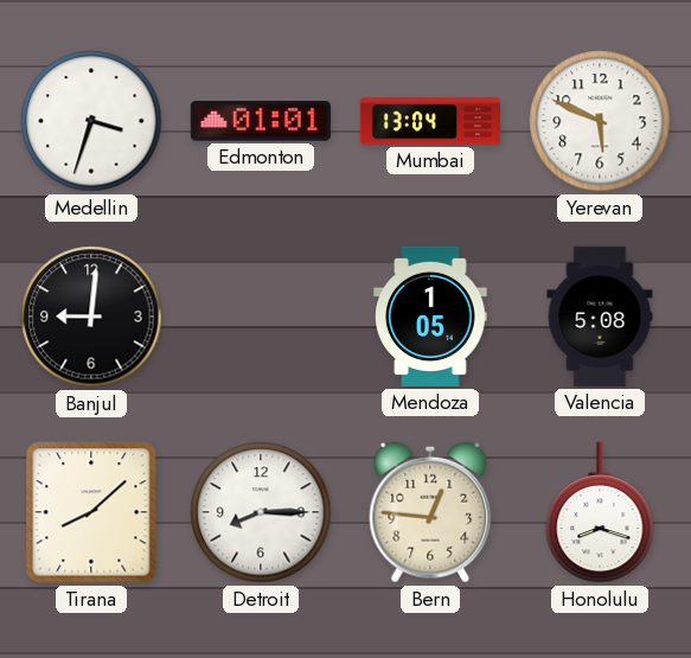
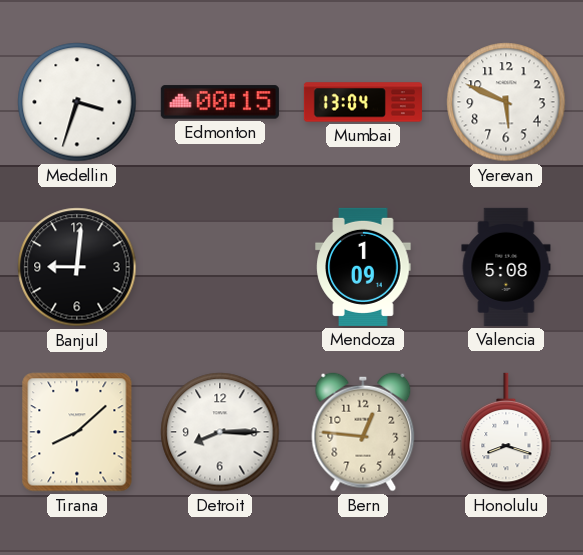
Edmonton: 01:01 -> 00:15
Mendoza: 1:05 -> 1:09
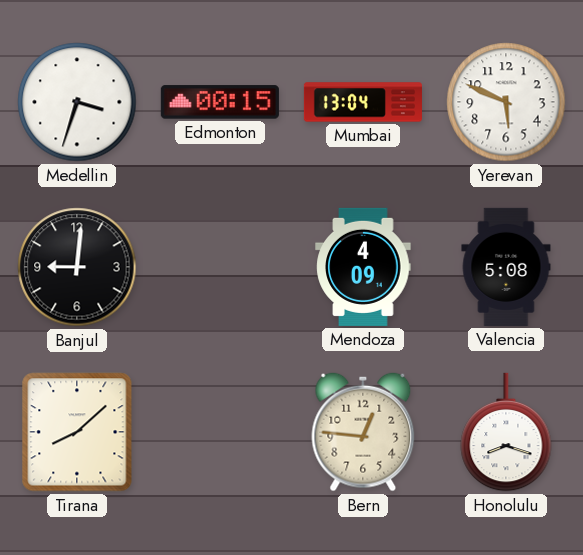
Mendoza: 1:09 -> 4:09
Detroit: 8:15 -> none
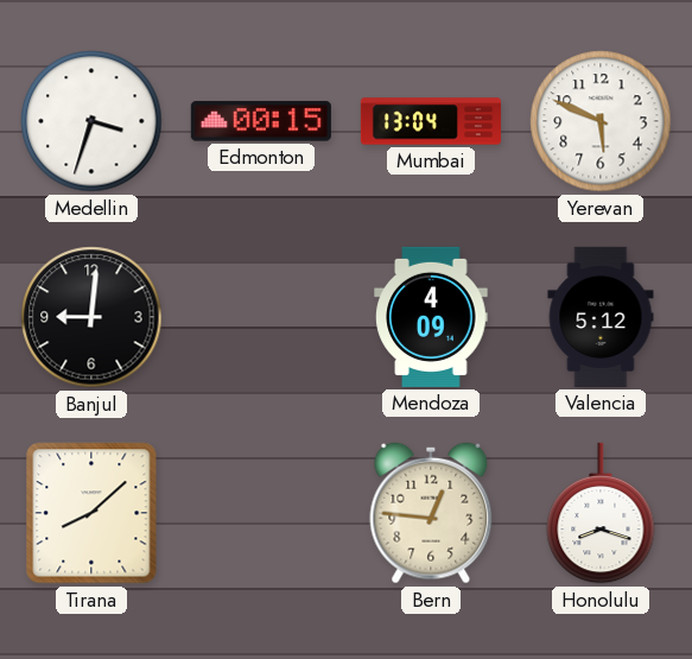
Valencia: 5:08 -> 5:12
